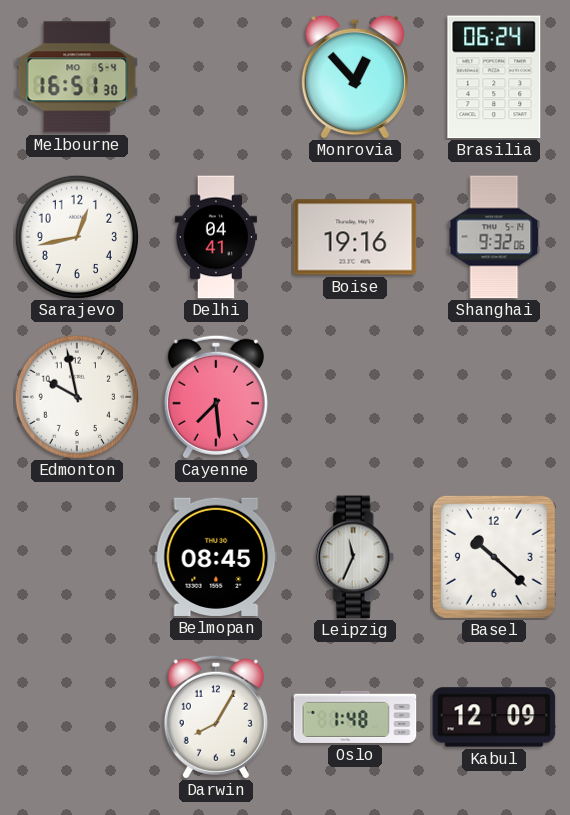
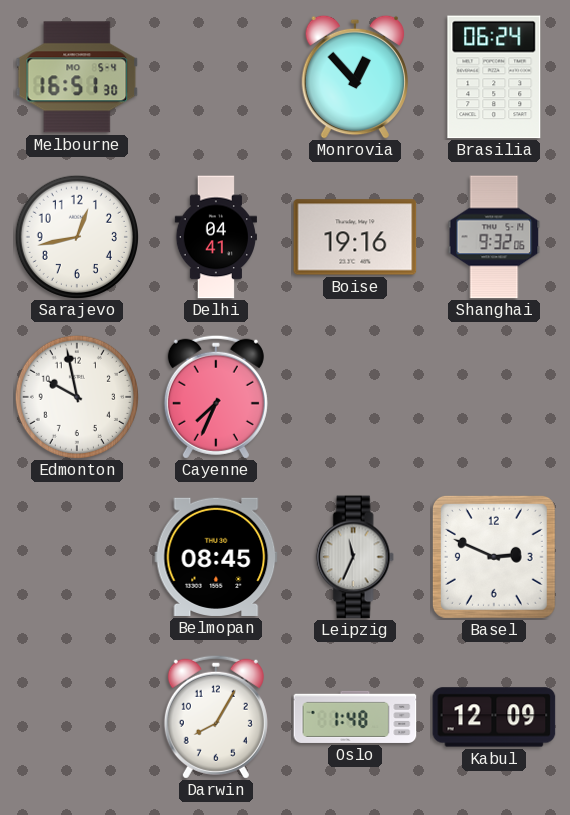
Cayenne: 7:29 -> 7:34
Basel: 10:22 -> 2:49
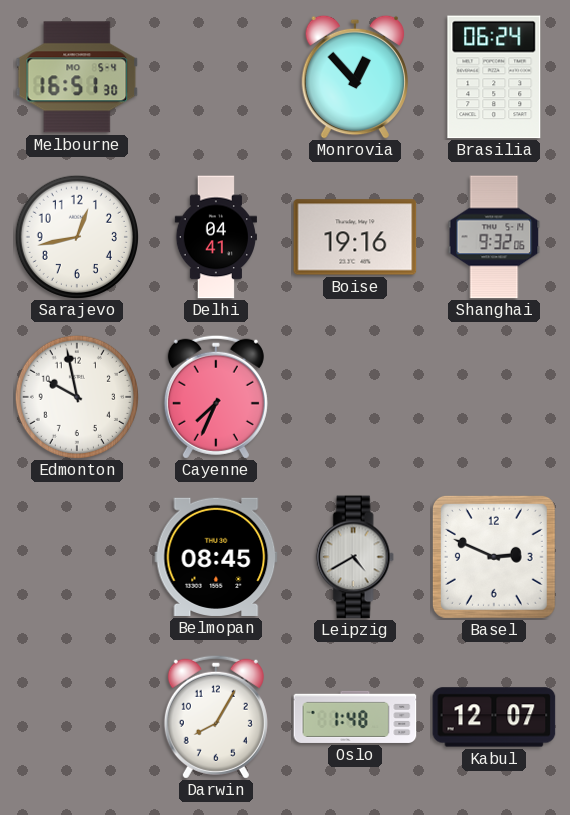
Leipzig: 11:34 -> 4:40
Kabul: 12:09 -> 12:07
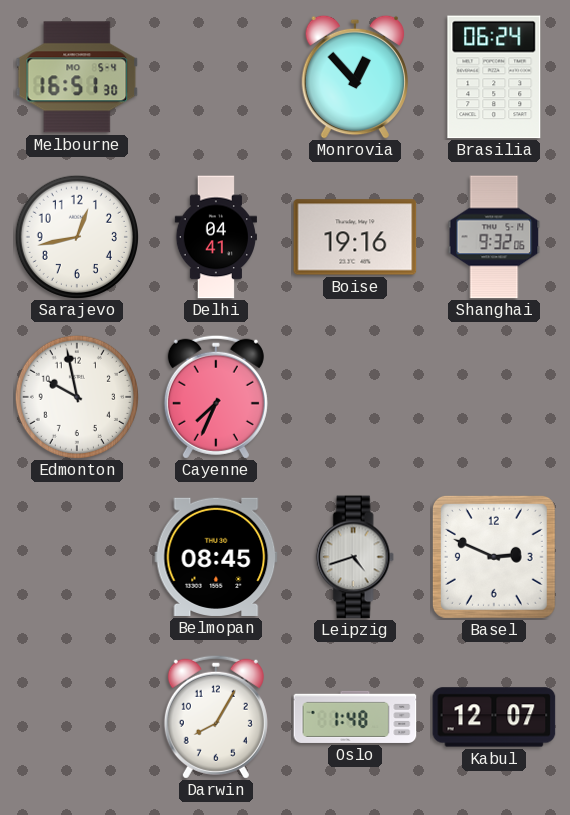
Leipzig: 4:40 -> 4:42
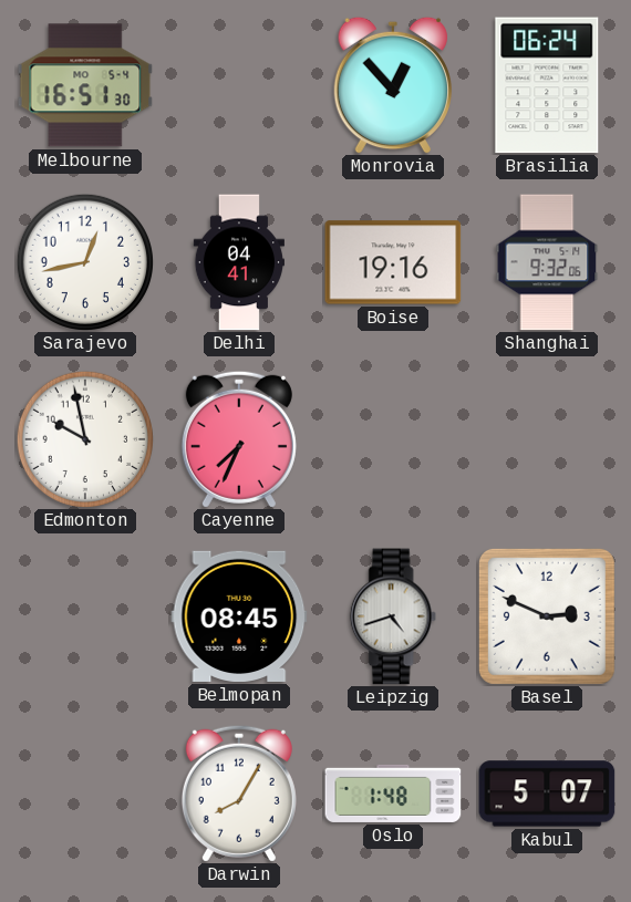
Kabul: 12:07 -> 5:07
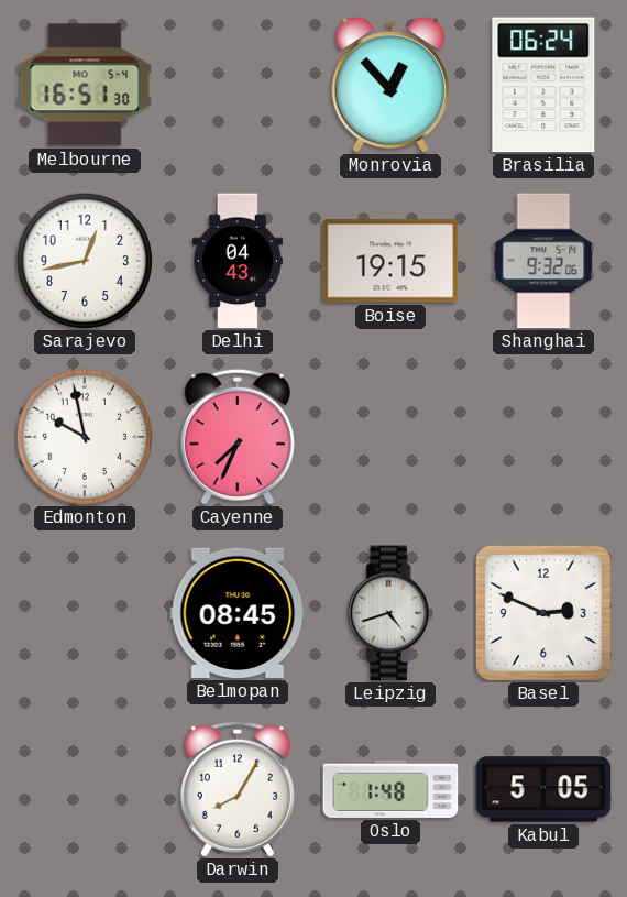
Delhi: 04:41 -> 04:43
Boise: 19:16 -> 19:15
Kabul: 5:07 -> 5:05
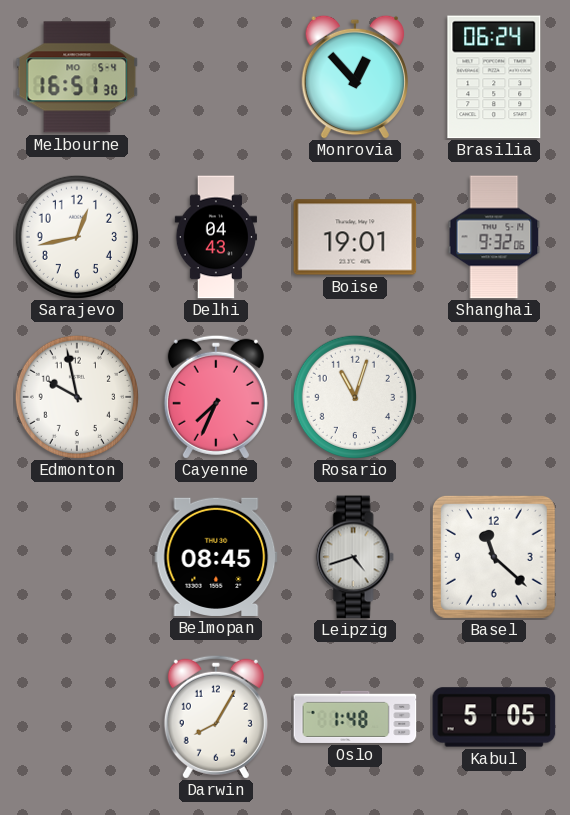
Boise: 19:15 -> 19:01
Rosario: none -> 11:03
Basel: 2:49 -> 11:22
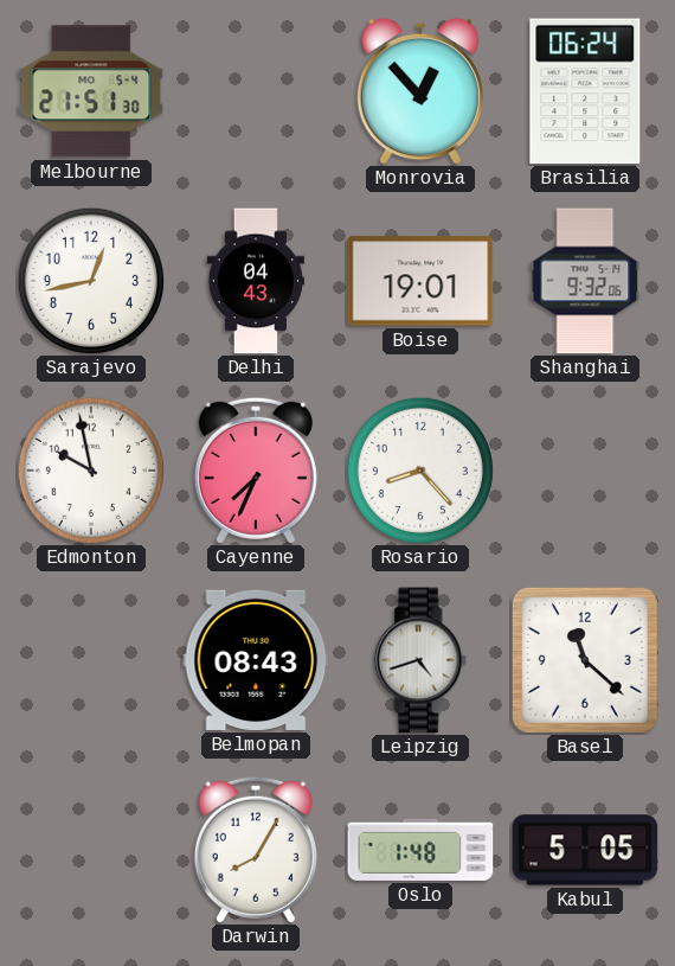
Melbourne: 16:51 -> 21:51
Rosario: 11:03 -> 8:23
Belmopan: 08:45 -> 08:43
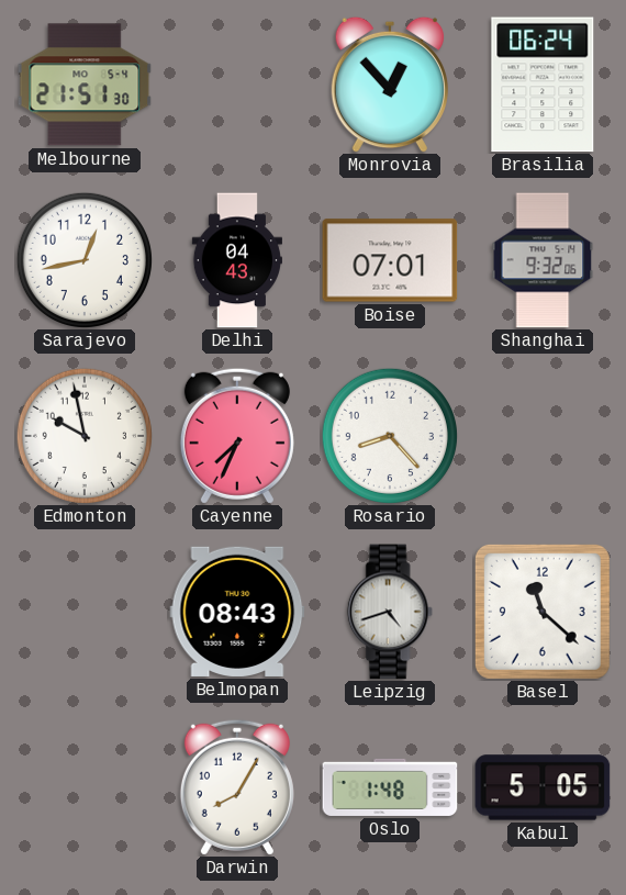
Boise: 19:01 -> 07:01
